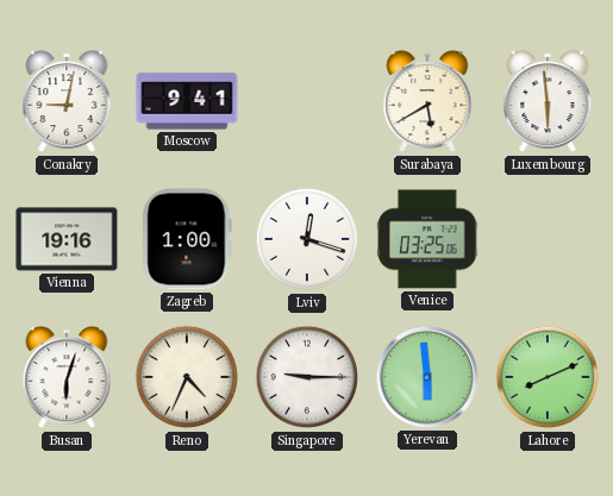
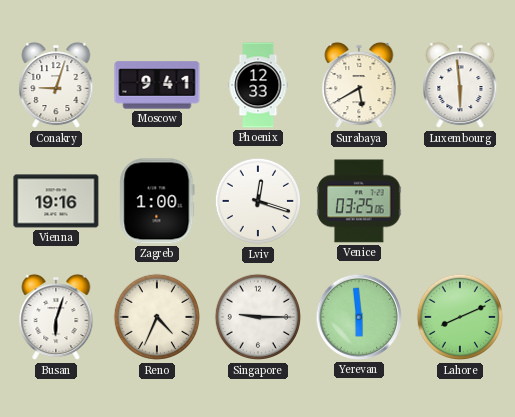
Conakry: 9:02 -> 9:03
Phoenix: none -> 12:33
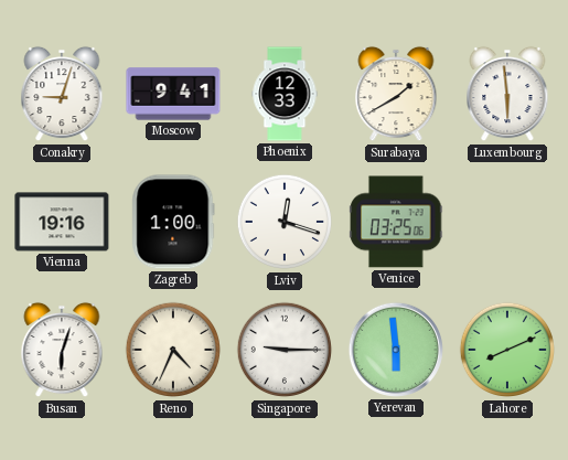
Surabaya: 5:40 -> 1:40
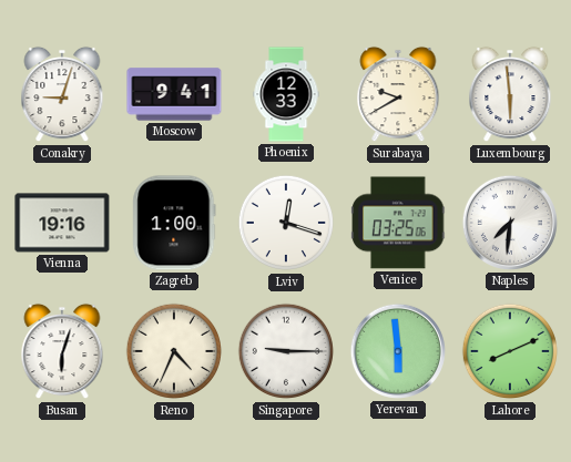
Surabaya: 1:40 -> 9:40
Naples: none -> 7:31
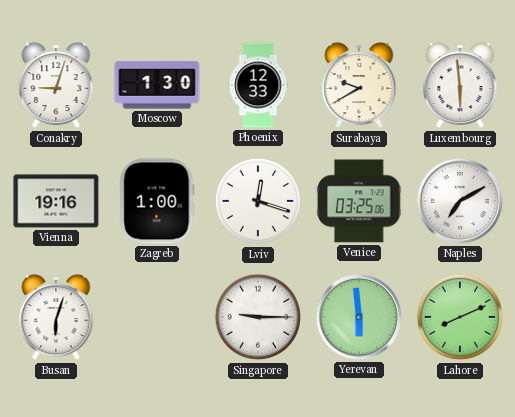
Moscow: 9:41 -> 1:30
Naples: 7:31 -> 7:10
Reno: 4:34 -> none
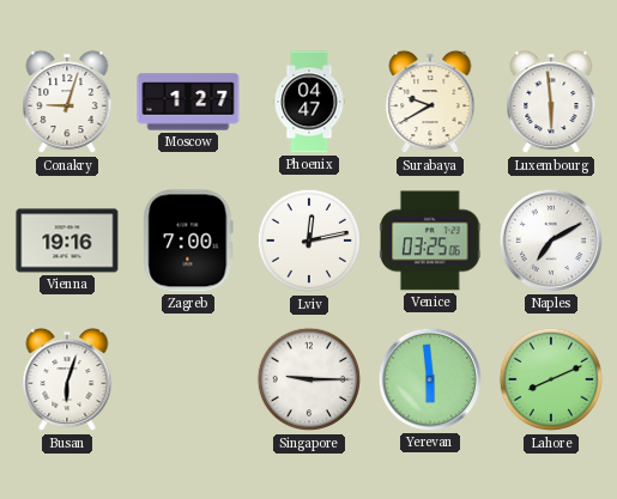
Moscow: 1:30 -> 1:27
Phoenix: 12:33 -> 04:47
Zagreb: 1:00 -> 7:00
Lviv: 12:18 -> 12:13
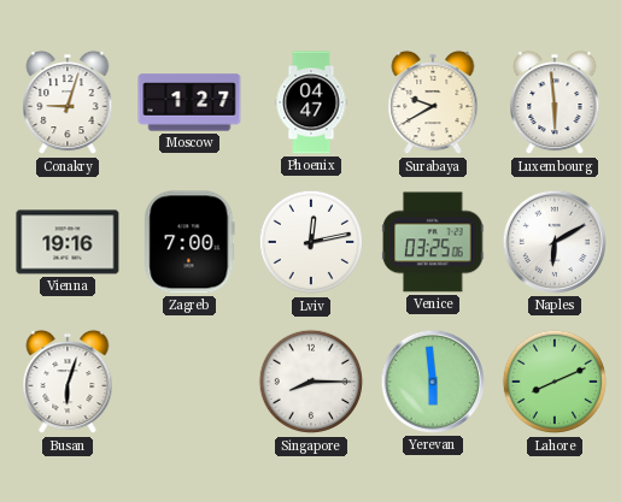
Naples: 7:10 -> 6:10
Singapore: 9:15 -> 8:15
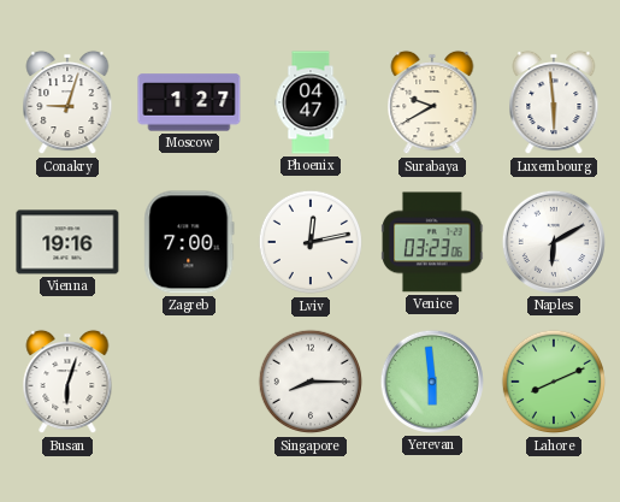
Venice: 03:25 -> 03:23
